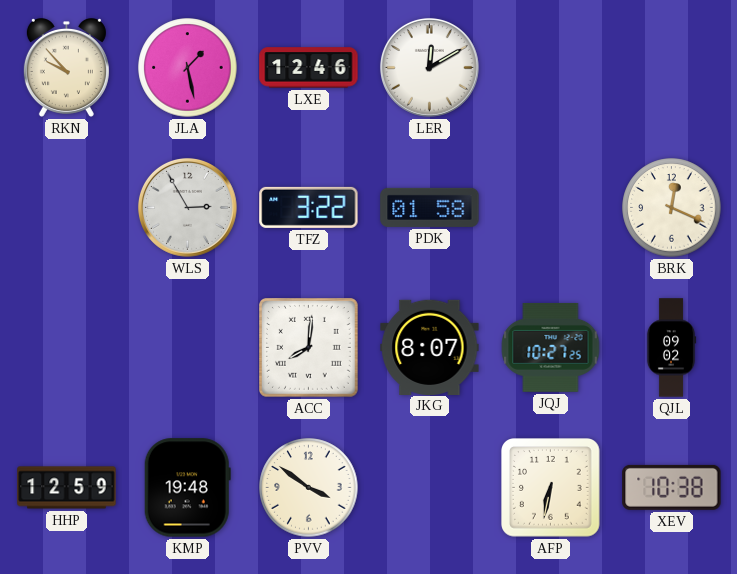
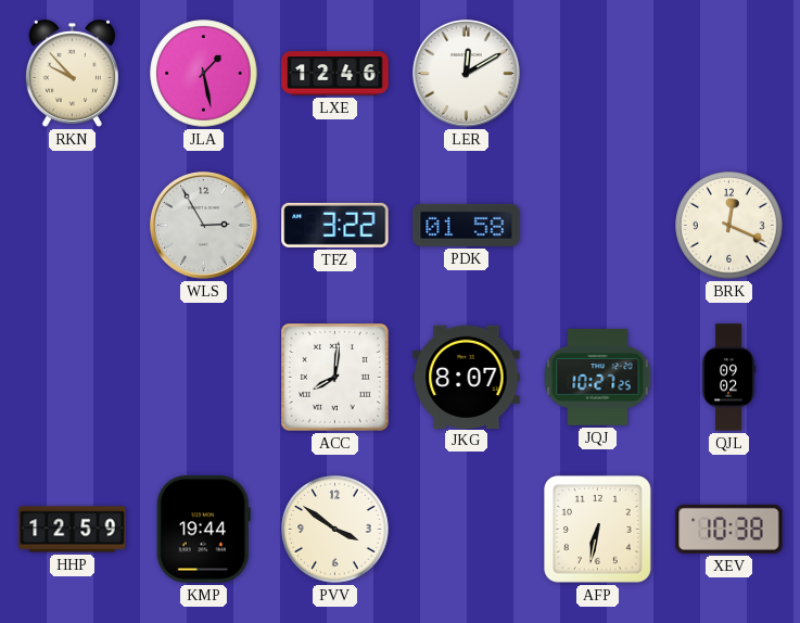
KMP: 19:48 -> 19:44
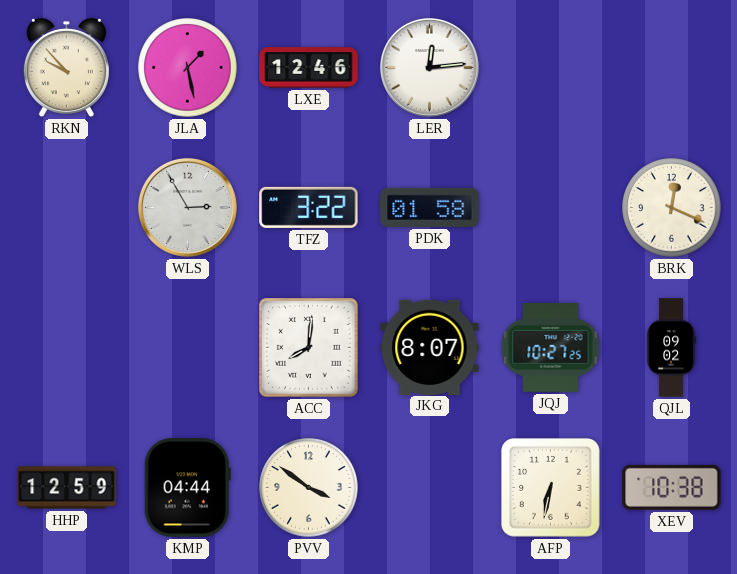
LER: 12:10 -> 12:14
KMP: 19:44 -> 04:44
